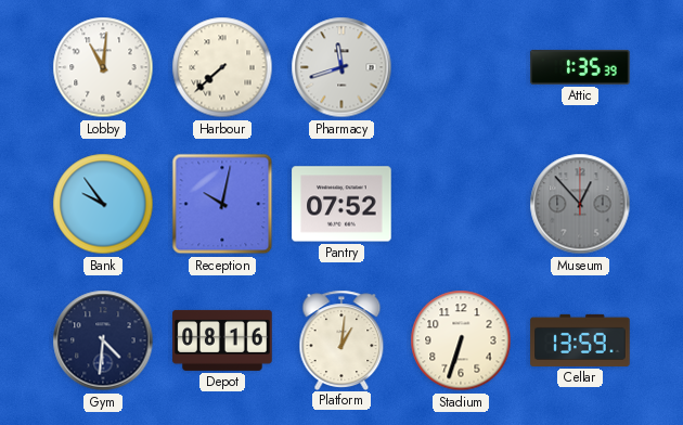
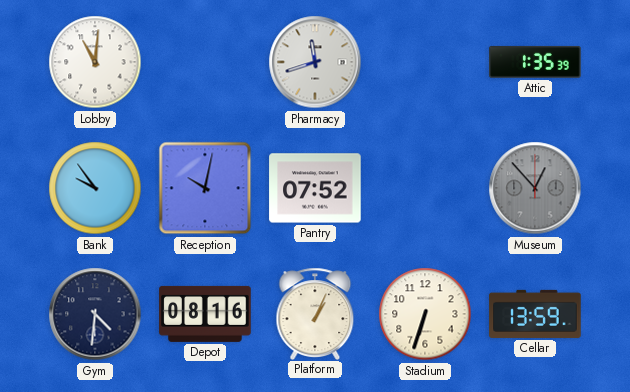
Harbour: 7:38 -> none
Platform: 1:01 -> 1:04
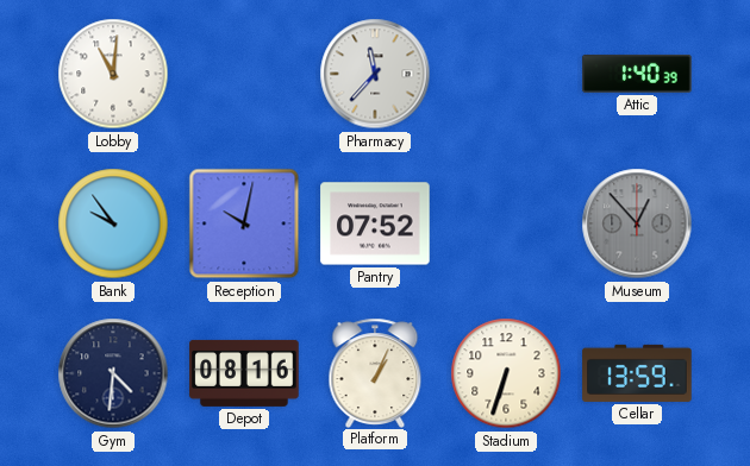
Pharmacy: 11:42 -> 11:37
Attic: 1:35 -> 1:40
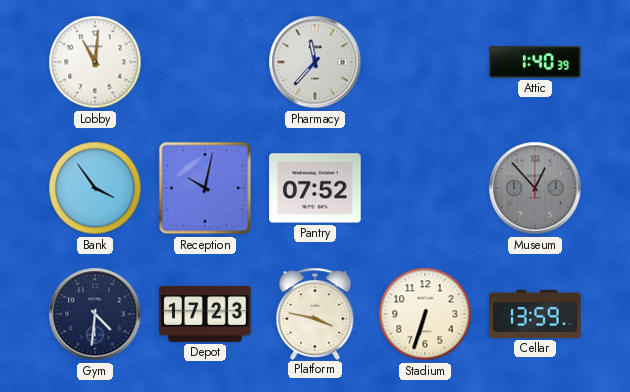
Bank: 9:54 -> 3:54
Depot: 08:16 -> 17:23
Platform: 1:04 -> 3:47
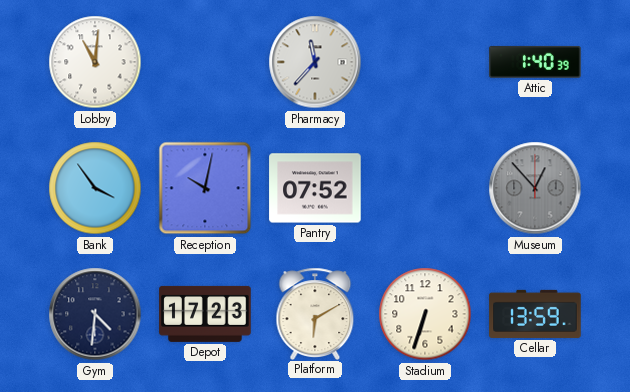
Platform: 3:47 -> 6:10
